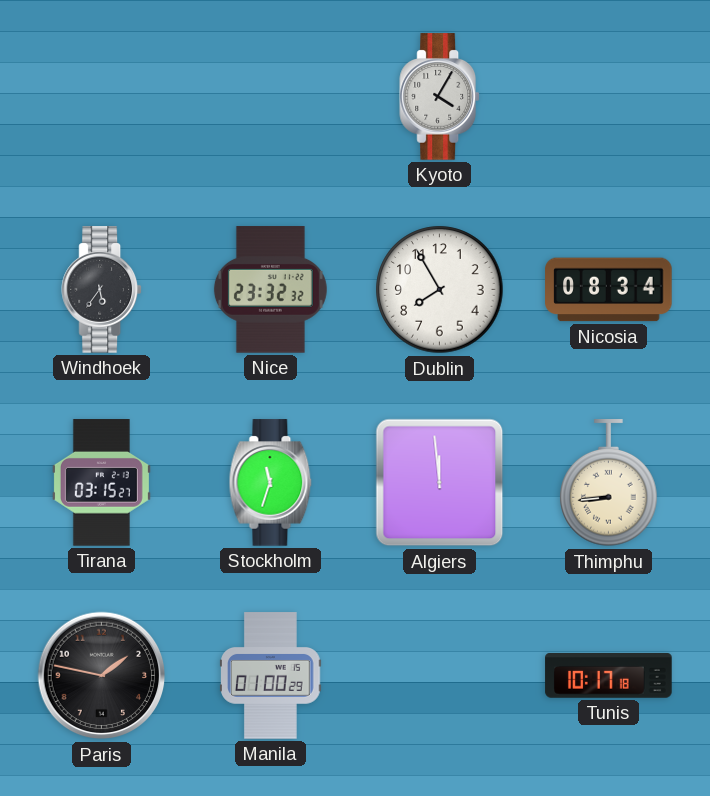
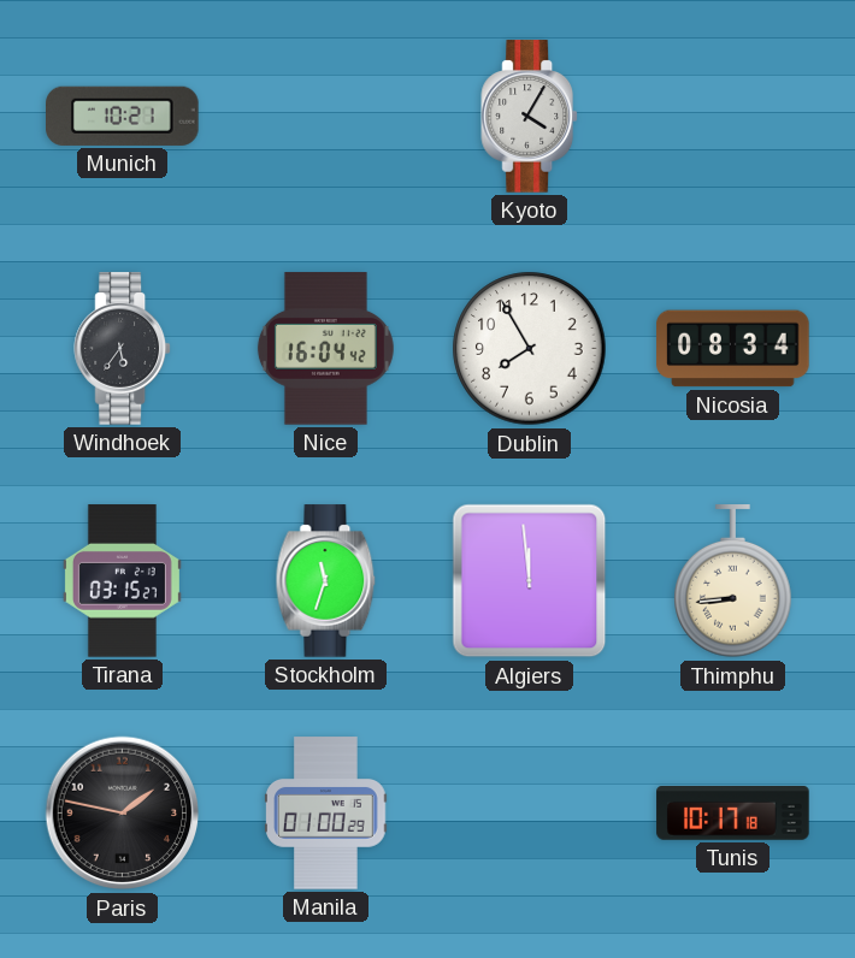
Munich: none -> 10:21
Nice: 23:32 -> 16:04
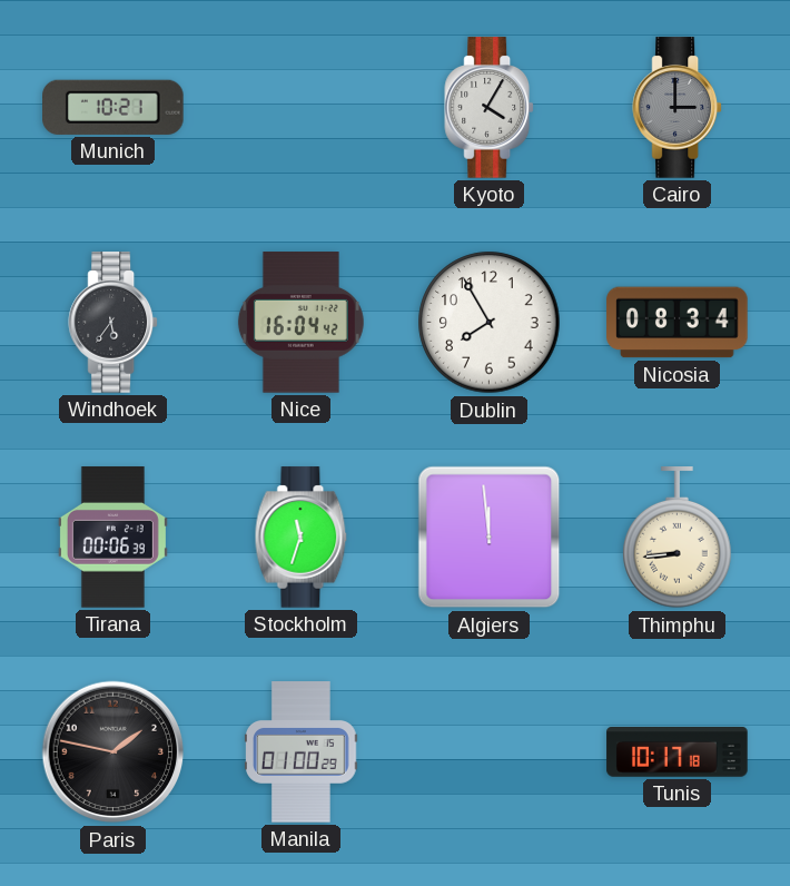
Cairo: none -> 3:00
Tirana: 03:15 -> 00:06
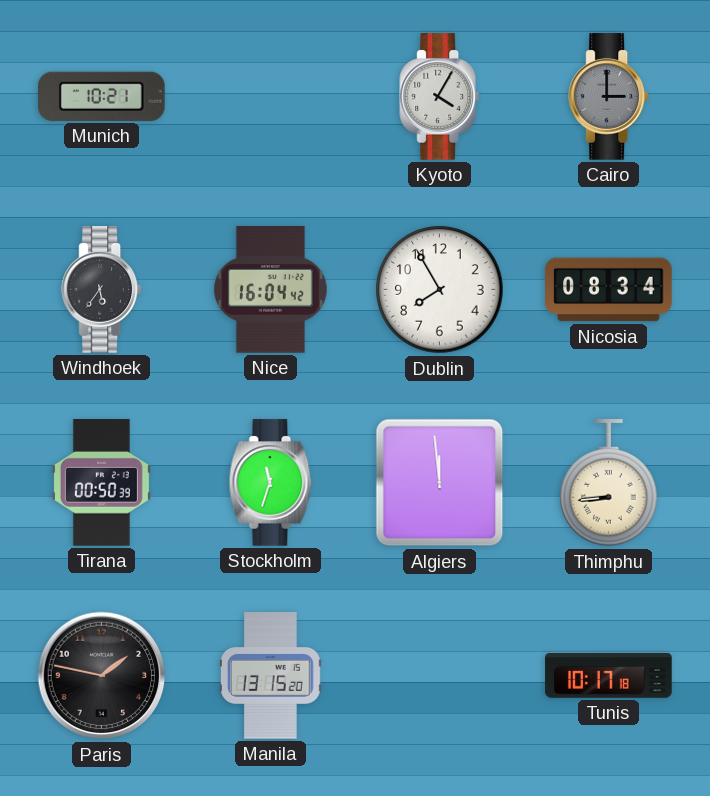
Tirana: 00:06 -> 00:50
Manila: 01:00 -> 13:15
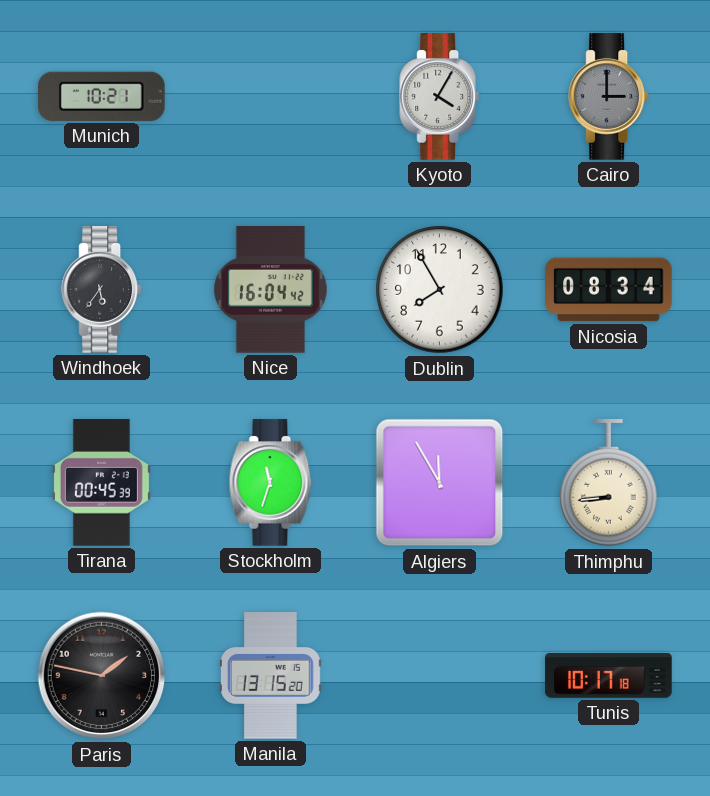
Tirana: 00:50 -> 00:45
Algiers: 11:59 -> 11:55
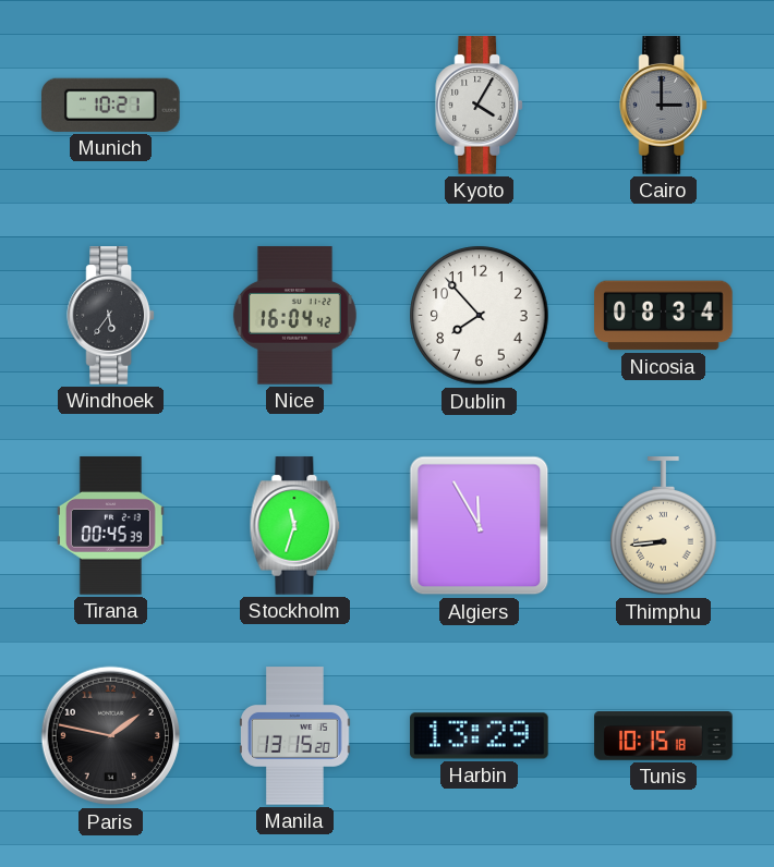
Dublin: 7:55 -> 7:53
Harbin: none -> 13:29
Tunis: 10:17 -> 10:15
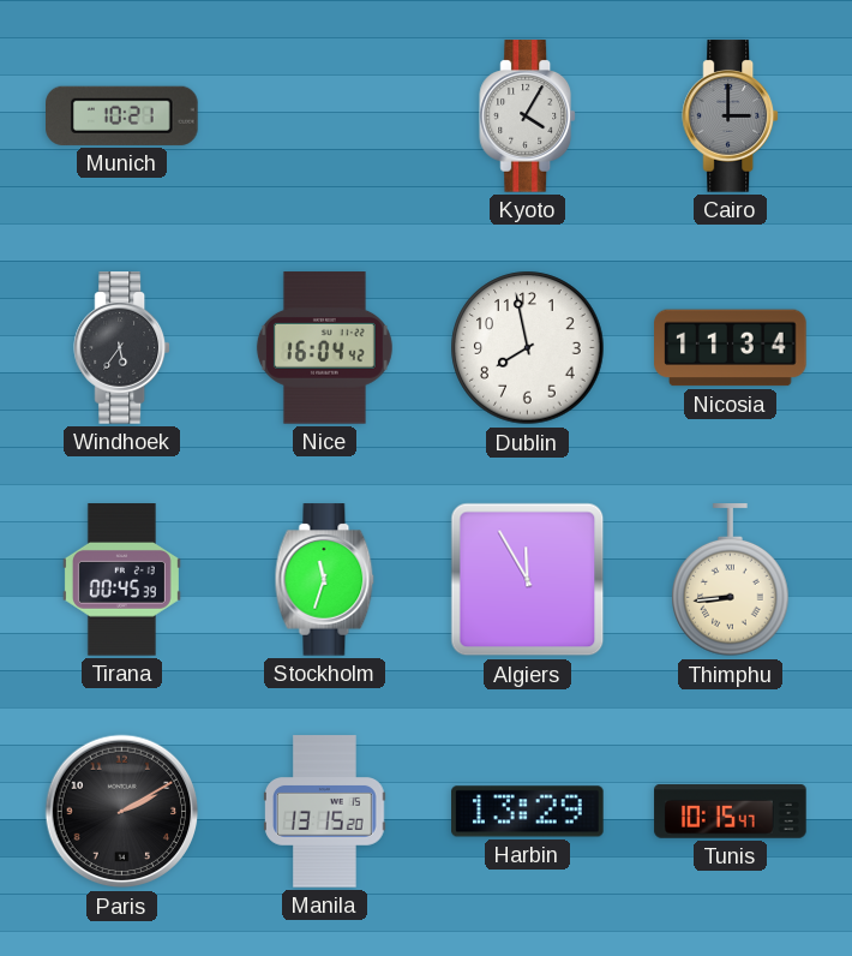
Dublin: 7:53 -> 7:58
Nicosia: 08:34 -> 11:34
Paris: 1:47 -> 2:10
Tunis: 10:15:18 -> 10:15:47
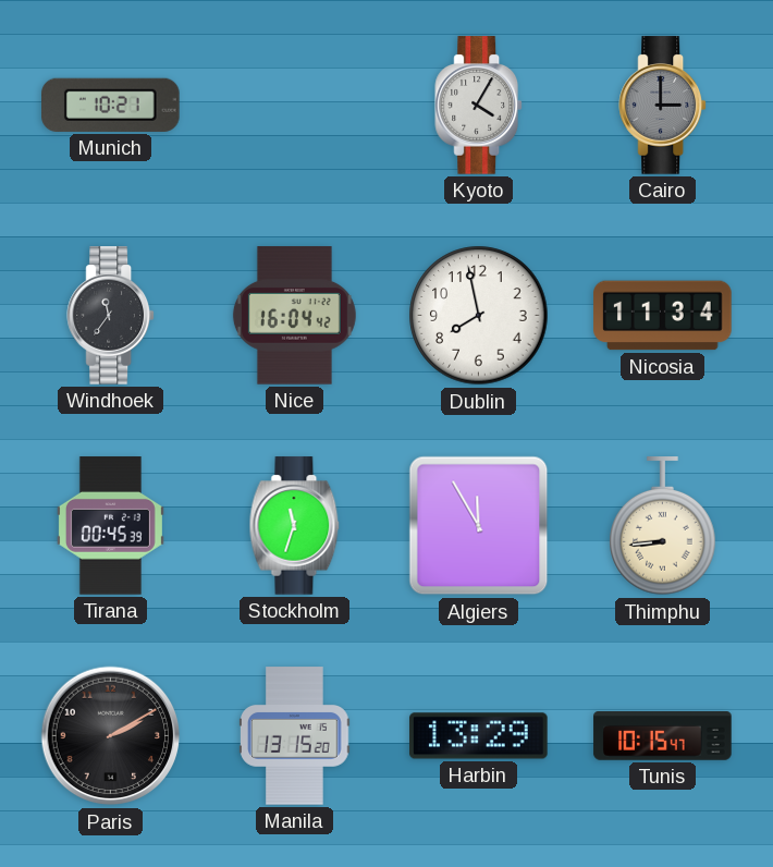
Windhoek: 5:36 -> 11:36
